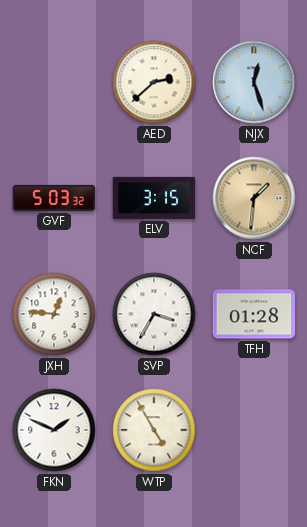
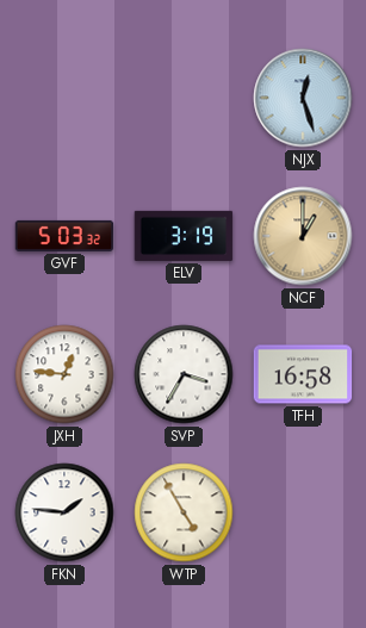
AED: 2:38 -> none
ELV: 3:15 -> 3:19
NCF: 1:31 -> 1:00
TFH: 01:28 -> 16:58
FKN: 1:49 -> 1:46
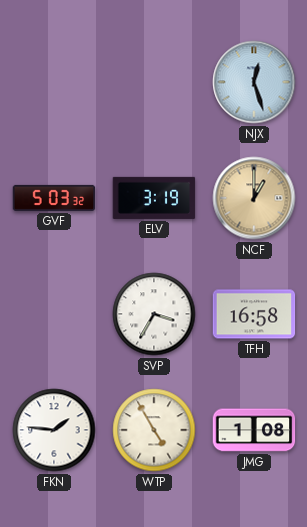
JXH: 12:46 -> none
JMG: none -> 1:08
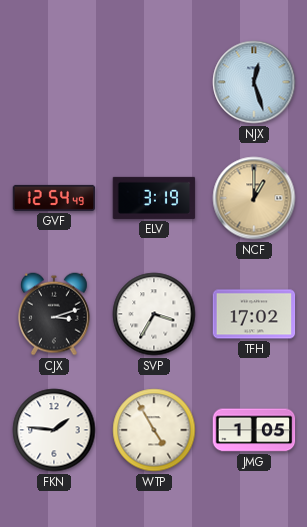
GVF: 5:03 -> 12:54
CJX: none -> 3:12
TFH: 16:58 -> 17:02
JMG: 1:08 -> 1:05
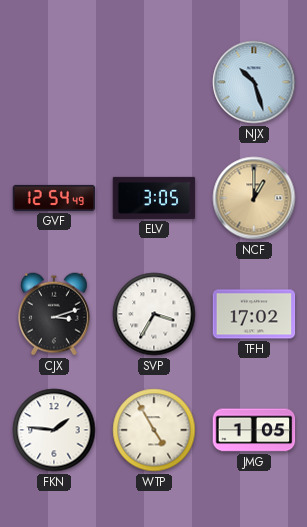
NJX: 12:27 -> 10:27
ELV: 3:19 -> 3:05
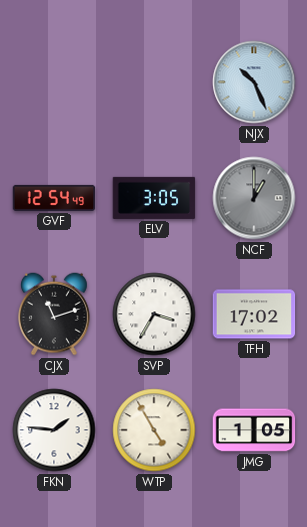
NJX: 10:27 -> 10:26
NCF dial: champagne -> grey
CJX: 3:12 -> 11:12
